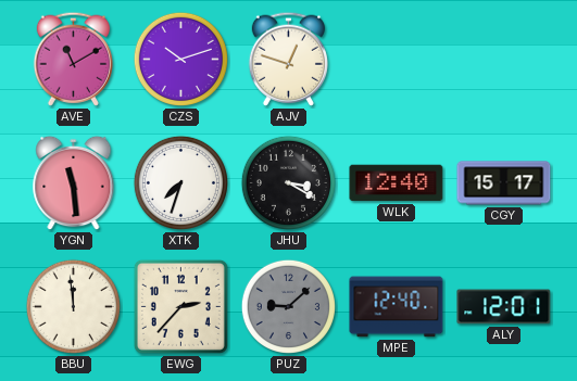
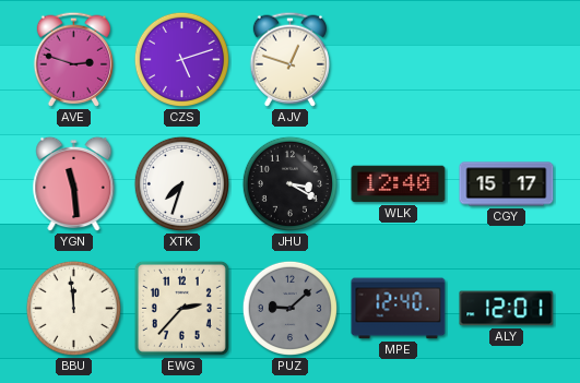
AVE: 11:10 -> 2:48
CZS: 10:12 -> 5:12
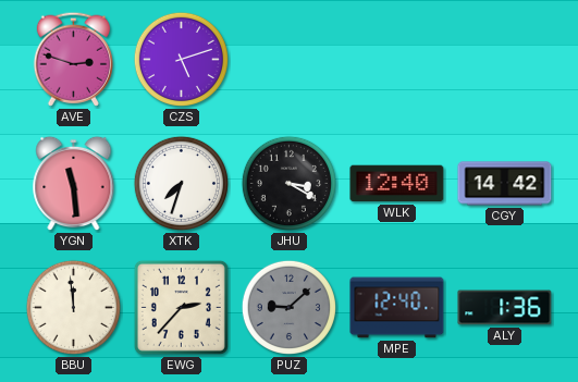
AJV: 12:48 -> none
CGY: 15:17 -> 14:42
ALY: 12:01 -> 1:36
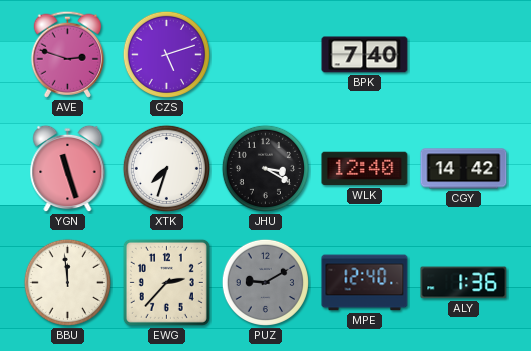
BPK: none -> 7:40
YGN: 11:29 -> 11:27
PUZ: 9:08 -> 9:10
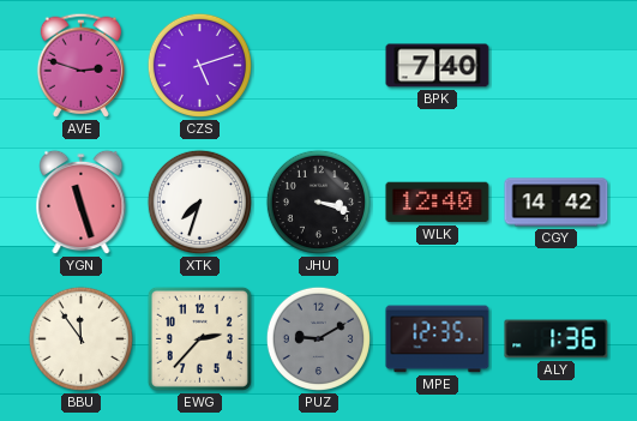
JHU: 3:20 -> 3:18
BBU: 11:59 -> 11:54
MPE: 12:40 -> 12:35
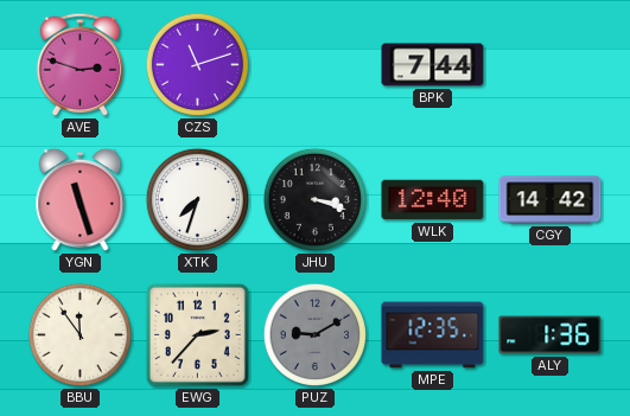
CZS: 5:12 -> 11:12
BPK: 7:40 -> 7:44
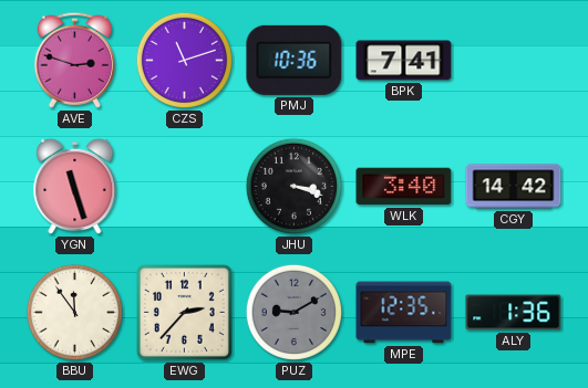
PMJ: none -> 10:36
BPK: 7:44 -> 7:41
XTK: 7:33 -> none
WLK: 12:40 -> 3:40
